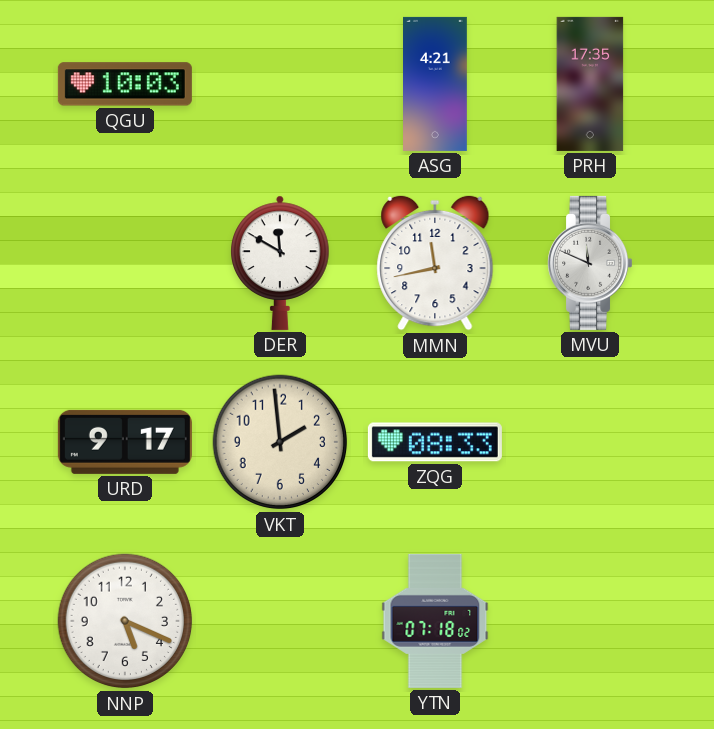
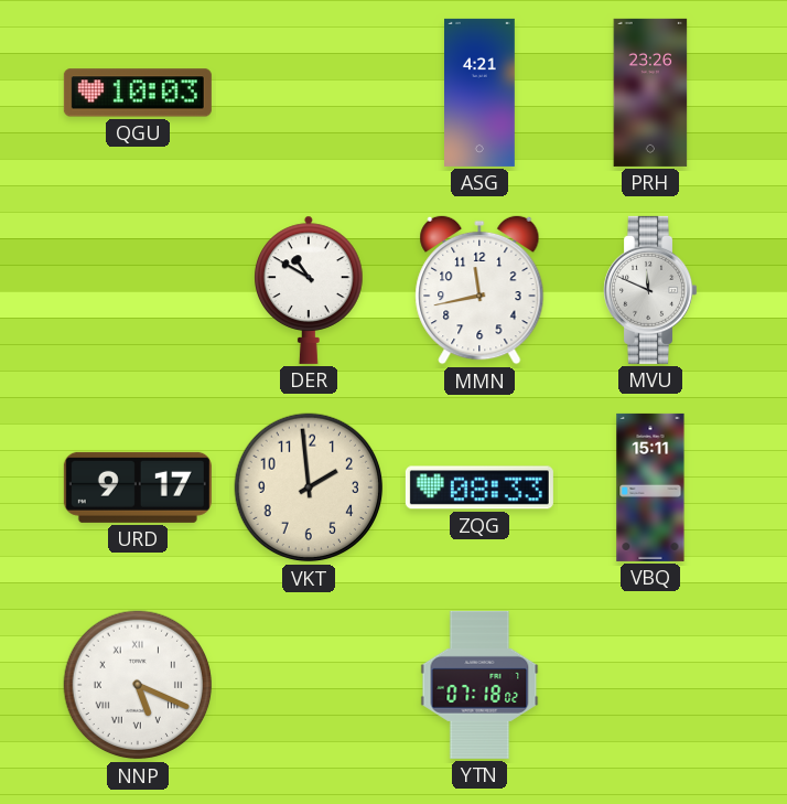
PRH: 17:35 -> 23:26
DER: 11:50 -> 10:50
VBQ: none -> 15:11
NNP numerals: Arabic -> Roman
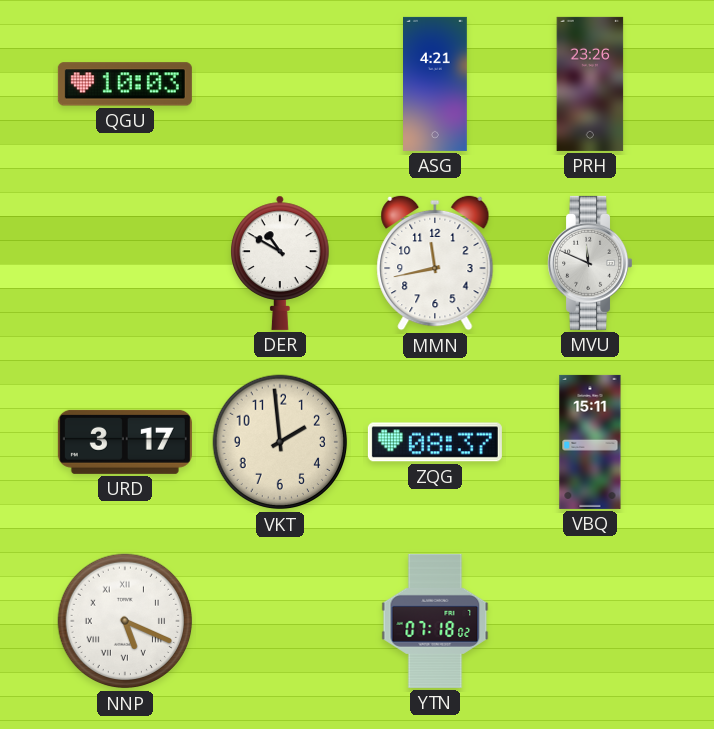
URD: 9:17 -> 3:17
ZQG: 08:33 -> 08:37
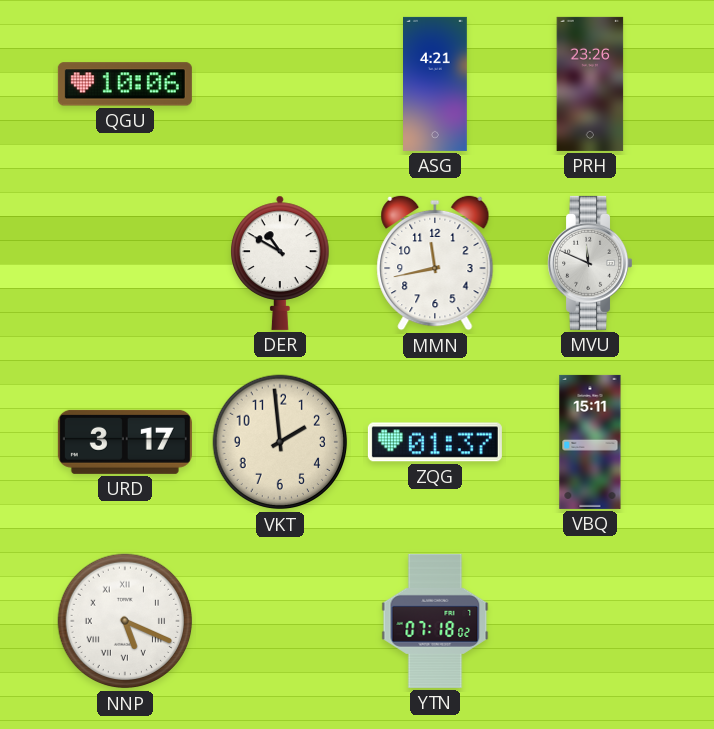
QGU: 10:03 -> 10:06
ZQG: 08:37 -> 01:37
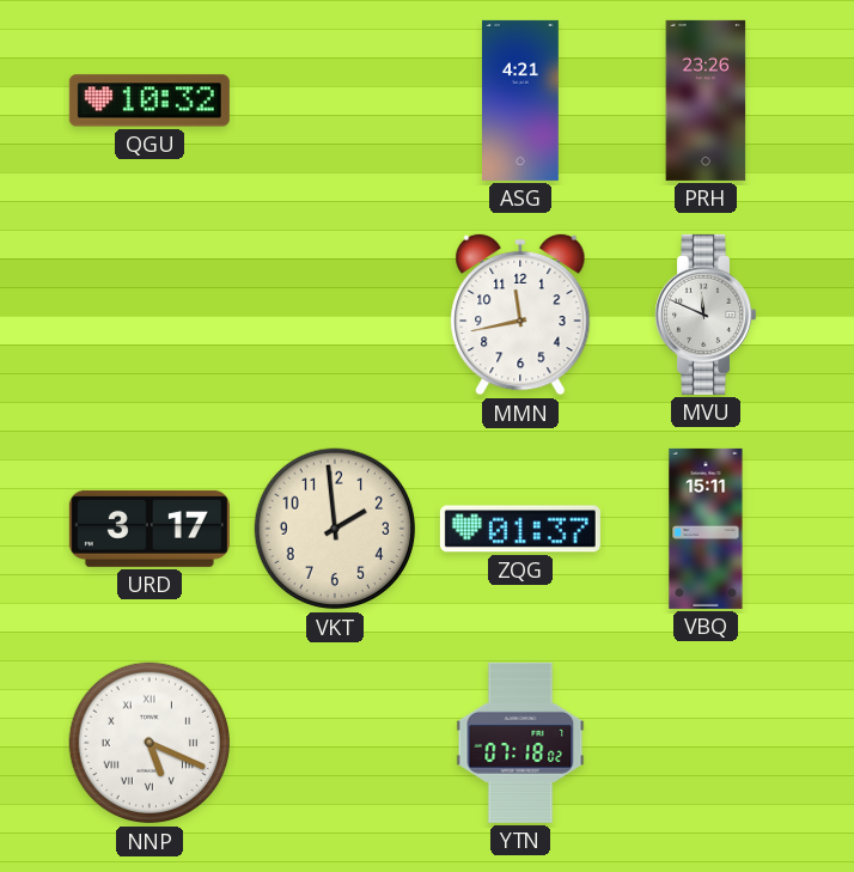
QGU: 10:06 -> 10:32
DER: 10:50 -> none
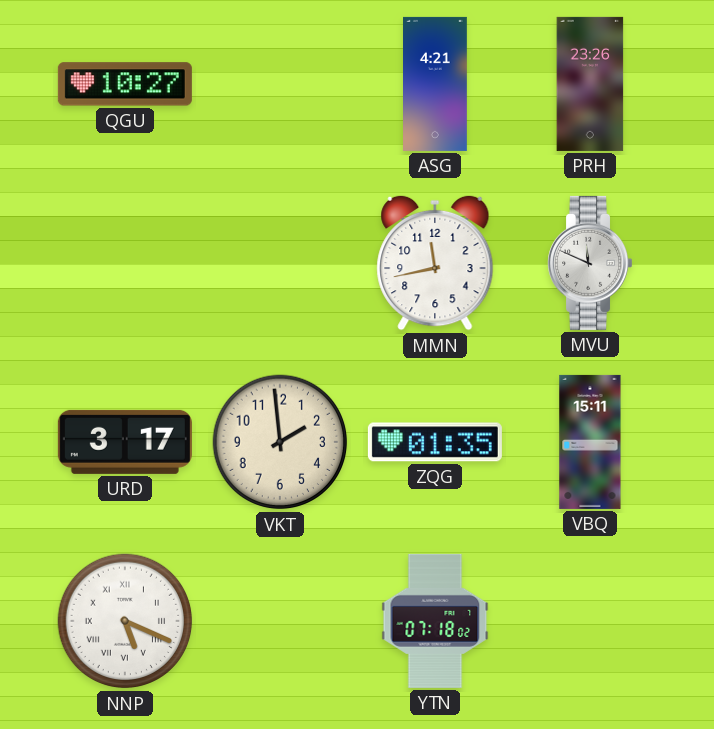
QGU: 10:32 -> 10:27
ZQG: 01:37 -> 01:35
